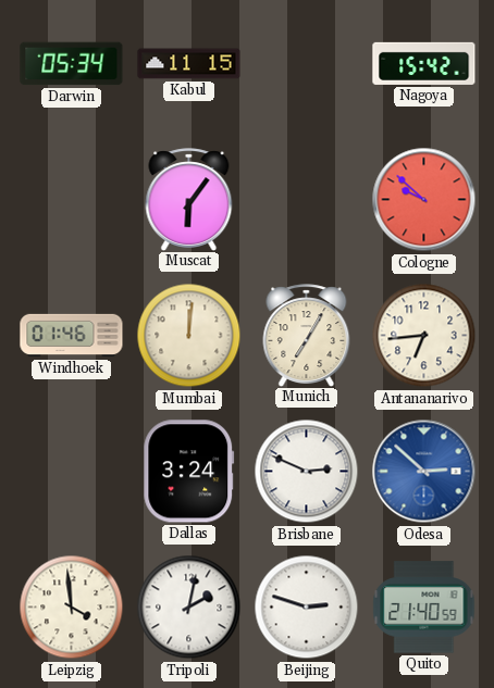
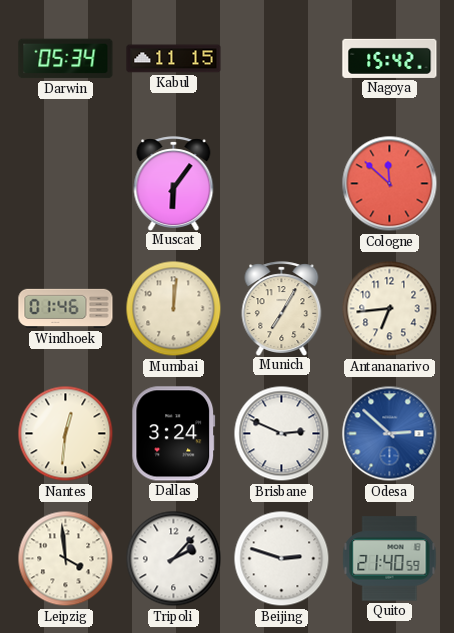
Cologne: 9:52 -> 11:52
Nantes: none -> 12:31
Tripoli: 2:02 -> 2:07
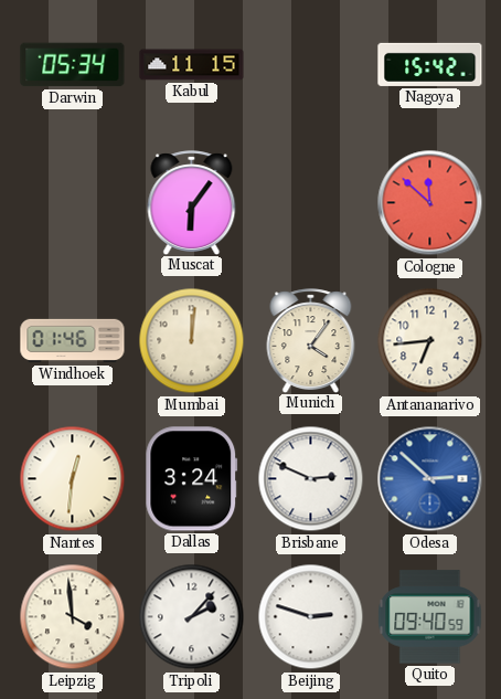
Munich: 7:05 -> 4:06
Quito: 21:40 -> 09:40
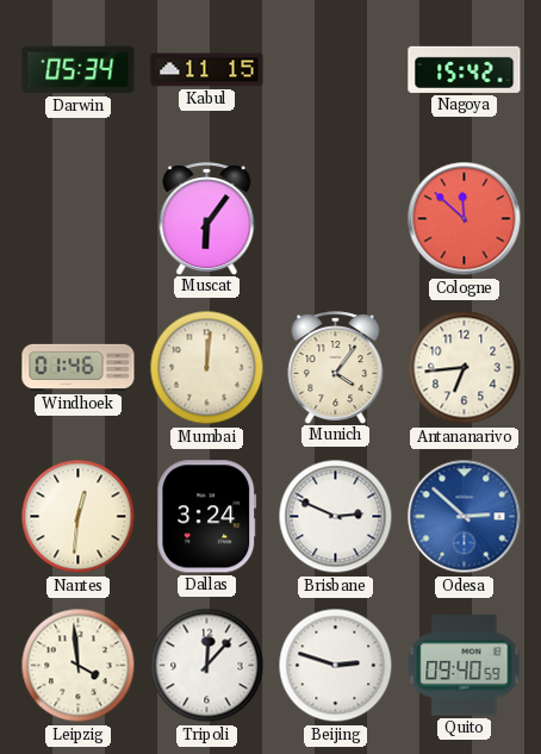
Tripoli: 2:07 -> 12:07
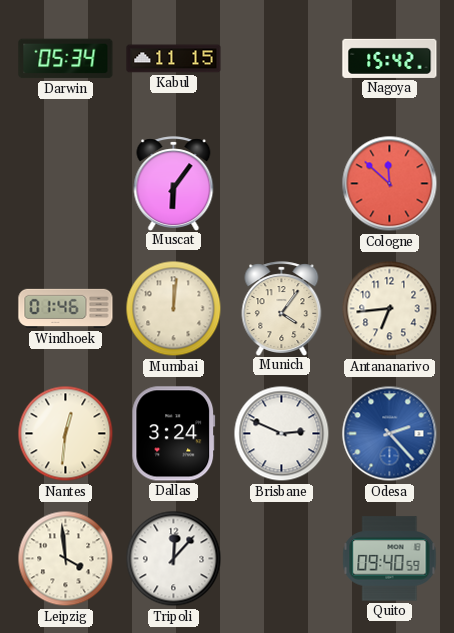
Odesa: 2:52 -> 2:23
Beijing: 2:48 -> none
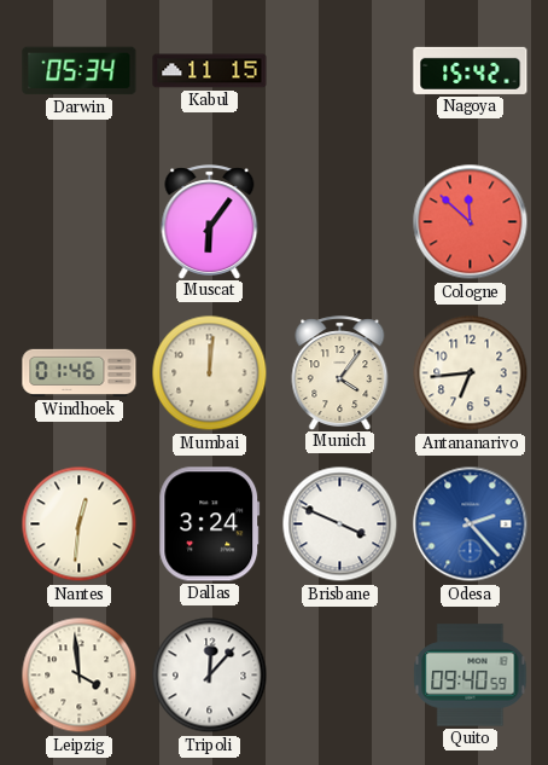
Brisbane: 2:49 -> 3:49
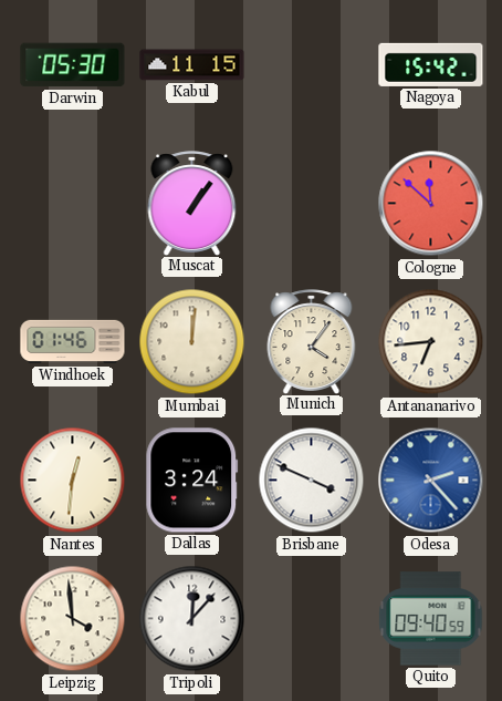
Darwin: 05:34 -> 05:30
Muscat: 6:06 -> 1:06
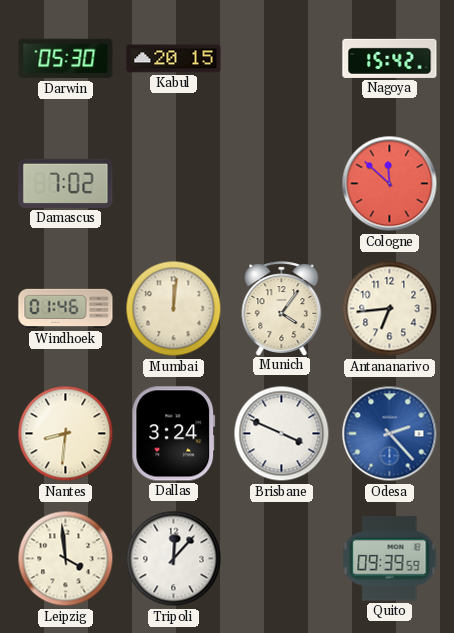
Kabul: 11:15 -> 20:15
Damascus: none -> 7:02
Muscat: 1:06 -> none
Nantes: 12:31 -> 8:31
Quito: 09:40 -> 09:39
